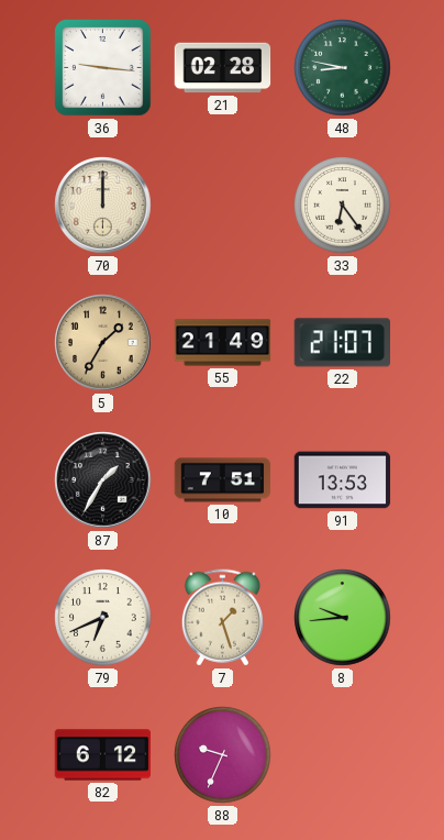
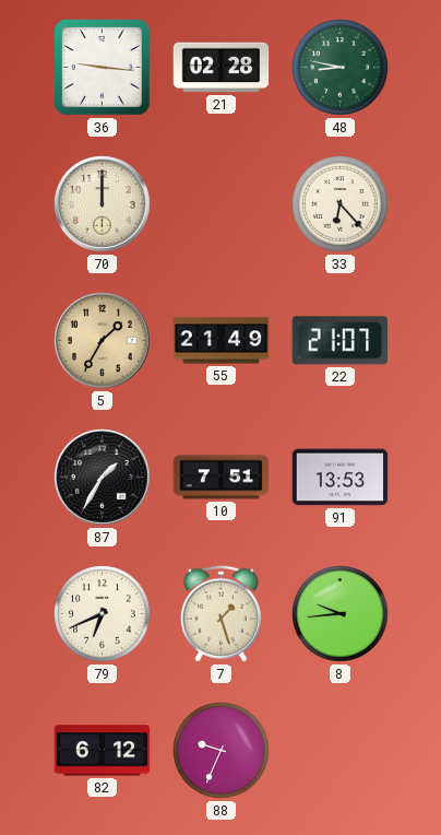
33: 6:24 -> 6:23
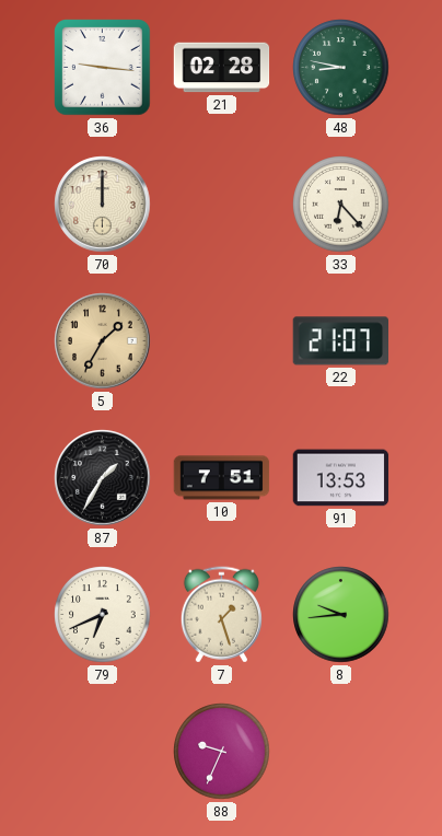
55: 21:49 -> none
82: 6:12 -> none
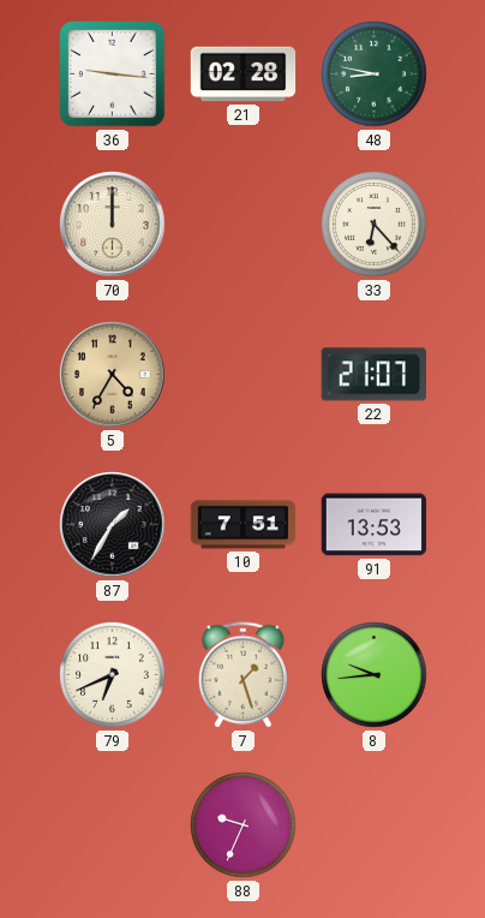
5: 1:35 -> 4:35
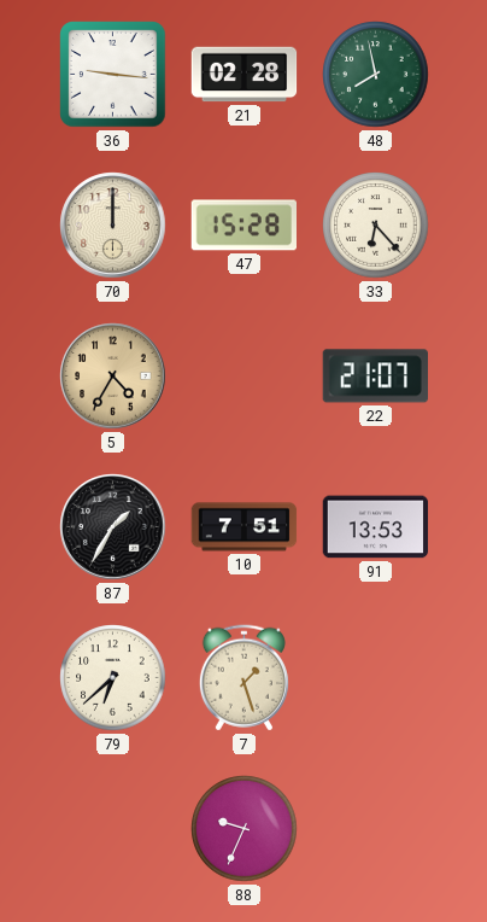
48: 8:47 -> 7:58
47: none -> 15:28
79: 6:41 -> 6:38
8: 9:44 -> none
